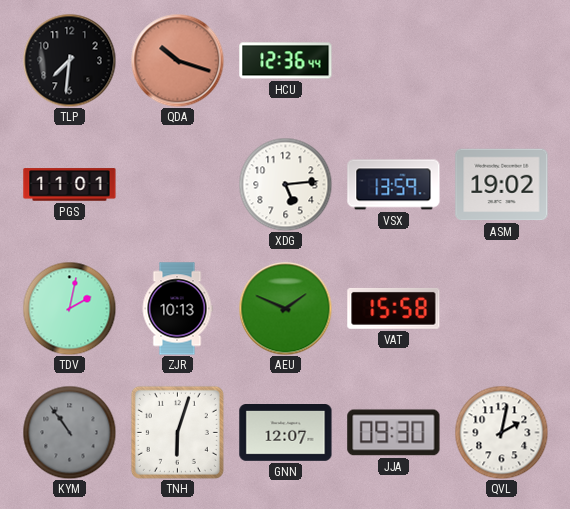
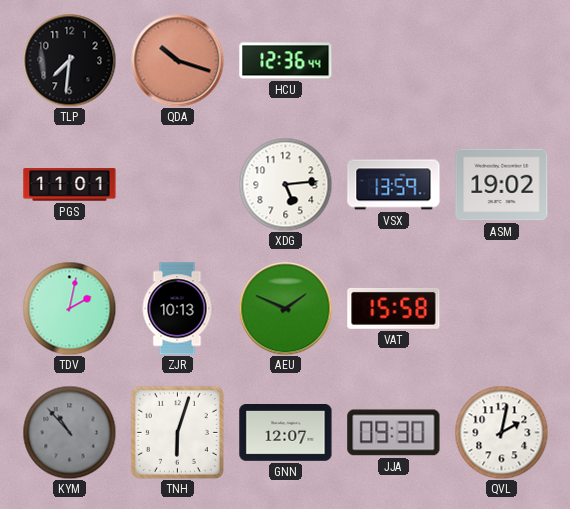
KYM: 10:54 -> 10:53
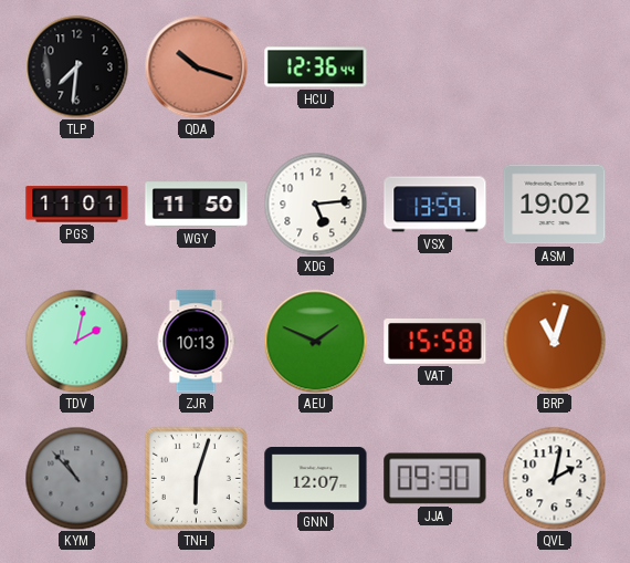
WGY: none -> 11:50
BRP: none -> 11:03
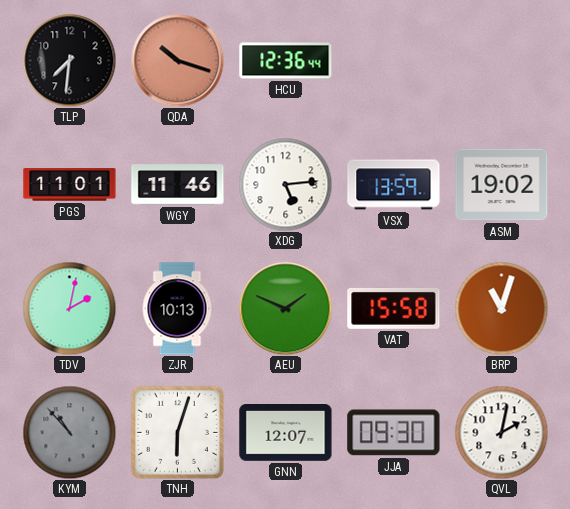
WGY: 11:50 -> 11:46
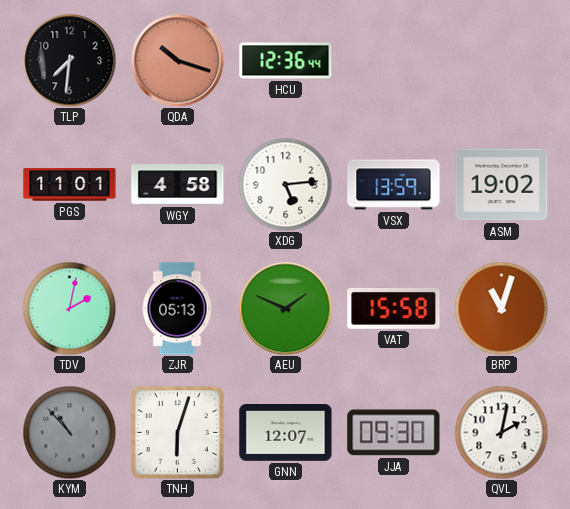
WGY: 11:46 -> 4:58
ZJR: 10:13 -> 05:13
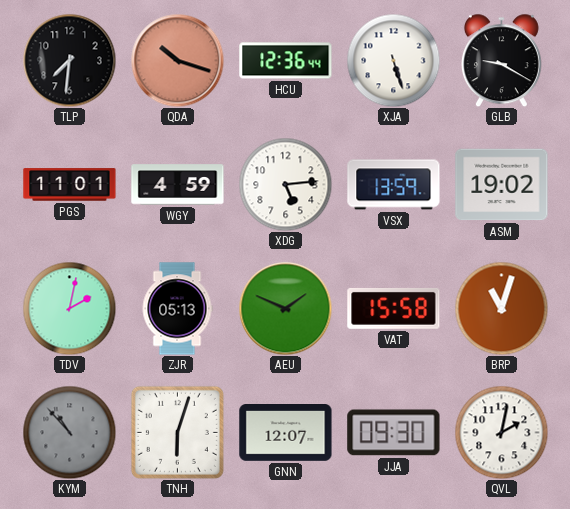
XJA: none -> 5:27
GLB: none -> 9:20
WGY: 4:58 -> 4:59
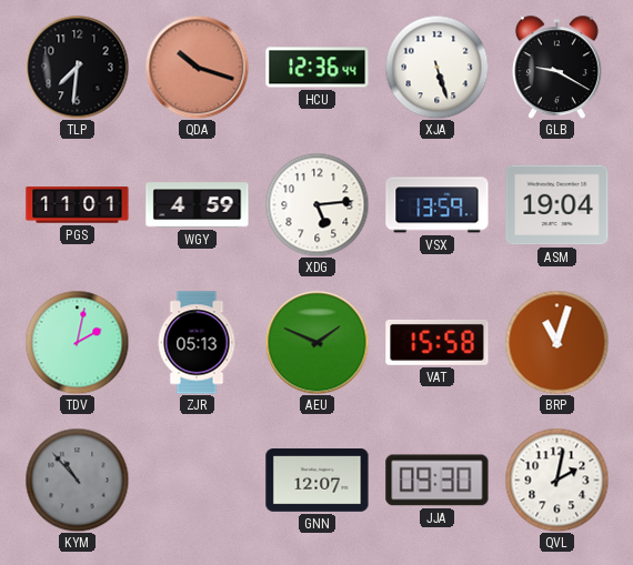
ASM: 19:02 -> 19:04
TNH: 6:03 -> none
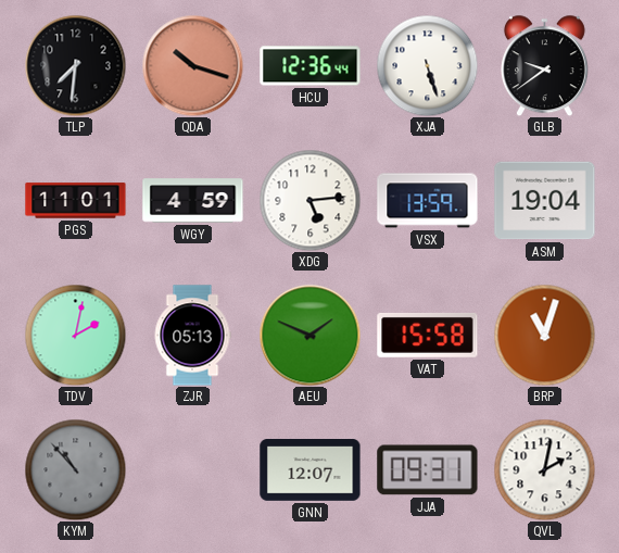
GLB: 9:20 -> 9:39
JJA: 09:30 -> 09:31
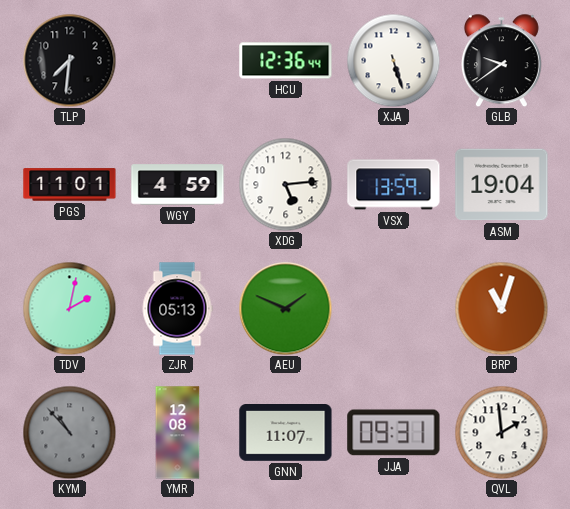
QDA: 10:18 -> none
VAT: 15:58 -> none
YMR: none -> 12:08
GNN: 12:07 -> 11:07
QVL: 2:02 -> 1:59
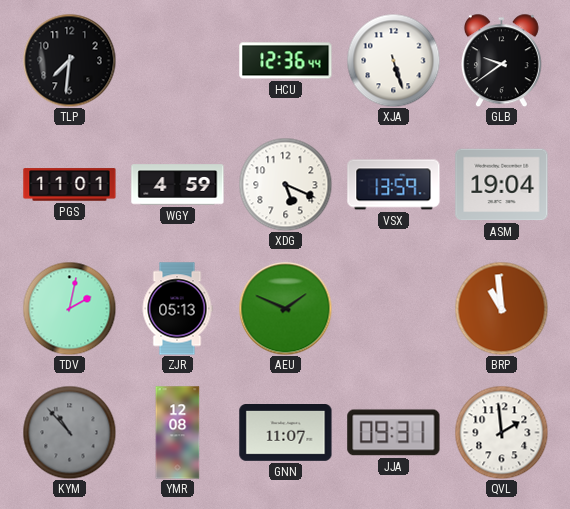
XDG: 5:14 -> 5:19
BRP: 11:03 -> 10:59
